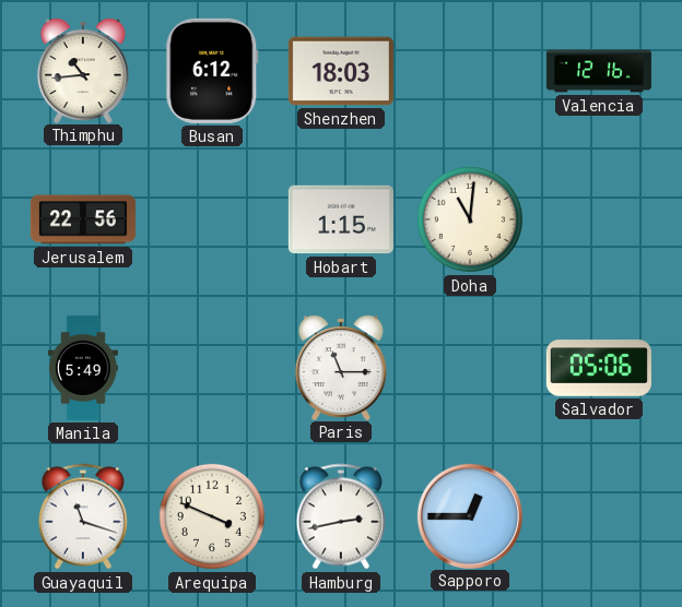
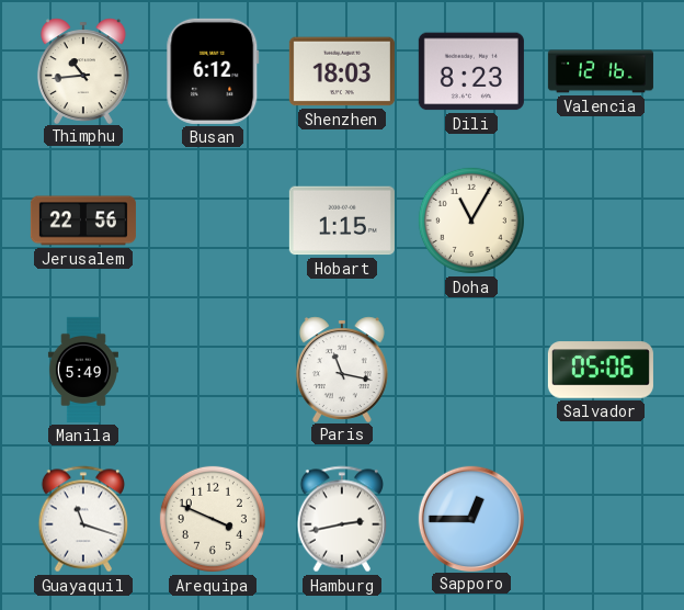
Dili: none -> 8:23
Doha: 11:01 -> 11:05
Paris: 11:15 -> 11:17
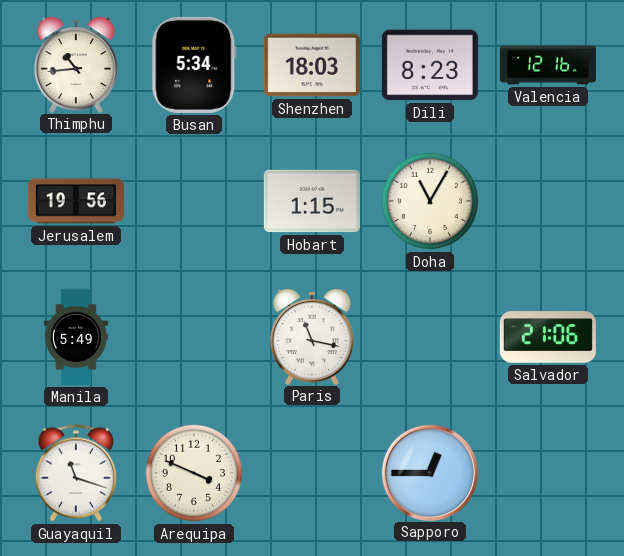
Busan: 6:12 -> 5:34
Jerusalem: 22:56 -> 19:56
Salvador: 05:06 -> 21:06
Hamburg: 2:43 -> none
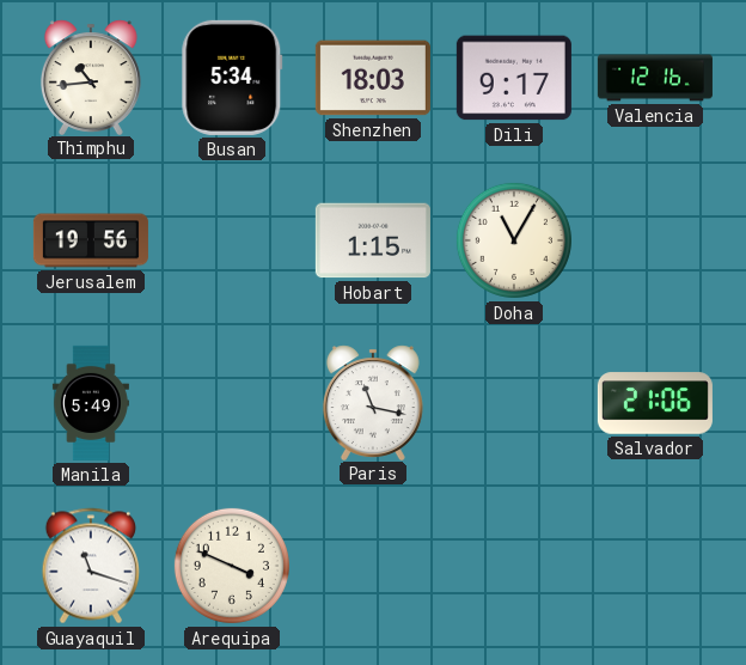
Dili: 8:23 -> 9:17
Sapporo: 12:45 -> none
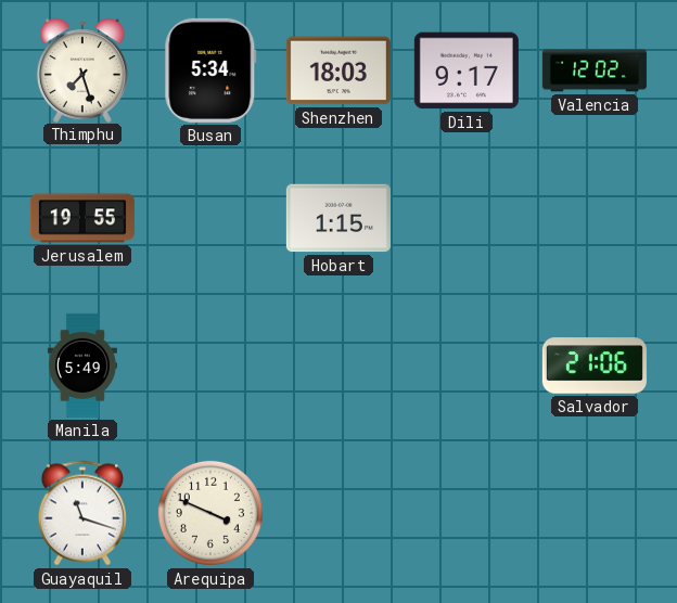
Thimphu: 10:44 -> 7:27
Valencia: 12:16 -> 12:02
Jerusalem: 19:56 -> 19:55
Doha: 11:05 -> none
Paris: 11:17 -> none
